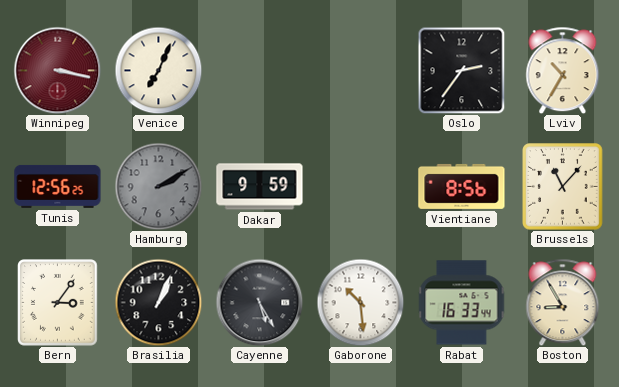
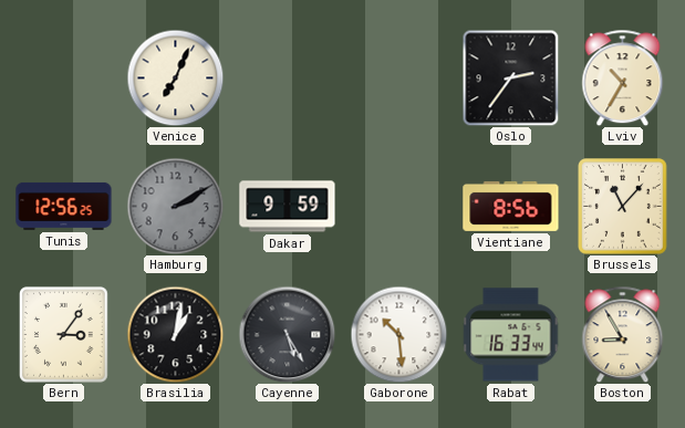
Winnipeg: 3:17 -> none
Brasilia: 1:04 -> 1:02
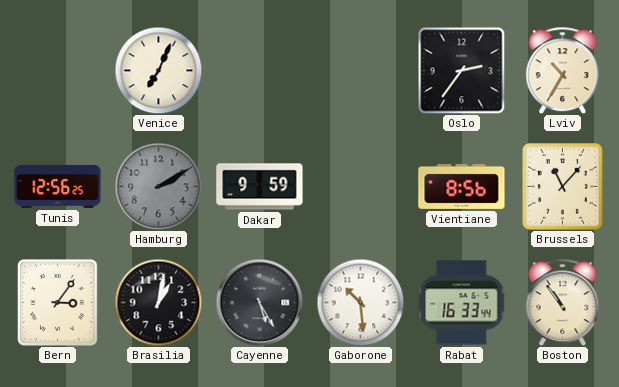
Boston: 8:55 -> 10:54
